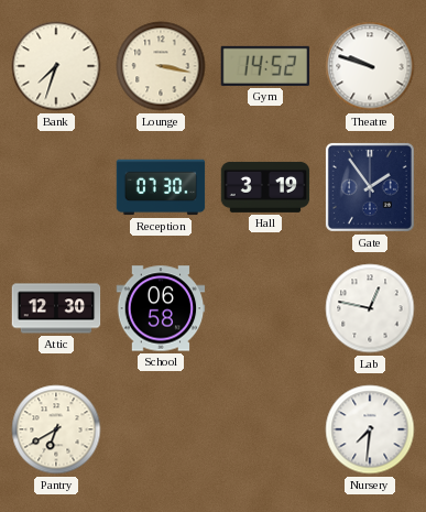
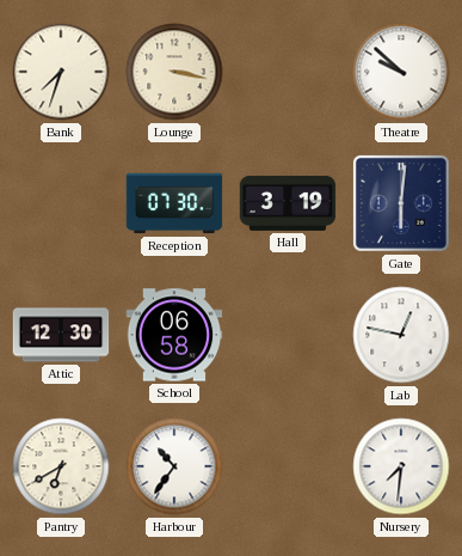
Gym: 14:52 -> none
Theatre: 9:48 -> 9:52
Gate: 1:54 -> 6:01
Harbour: none -> 10:36
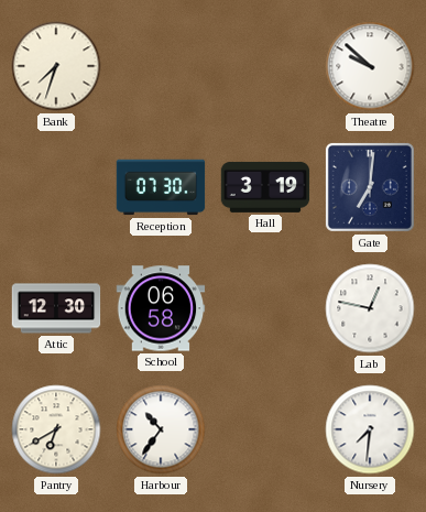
Lounge: 3:17 -> none
Gate: 6:01 -> 7:01
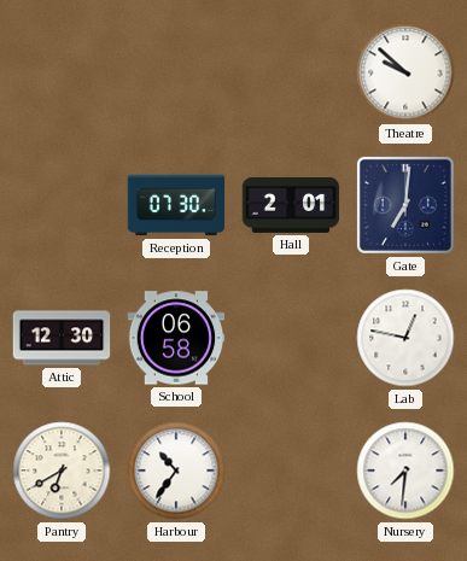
Bank: 7:33 -> none
Hall: 3:19 -> 2:01
